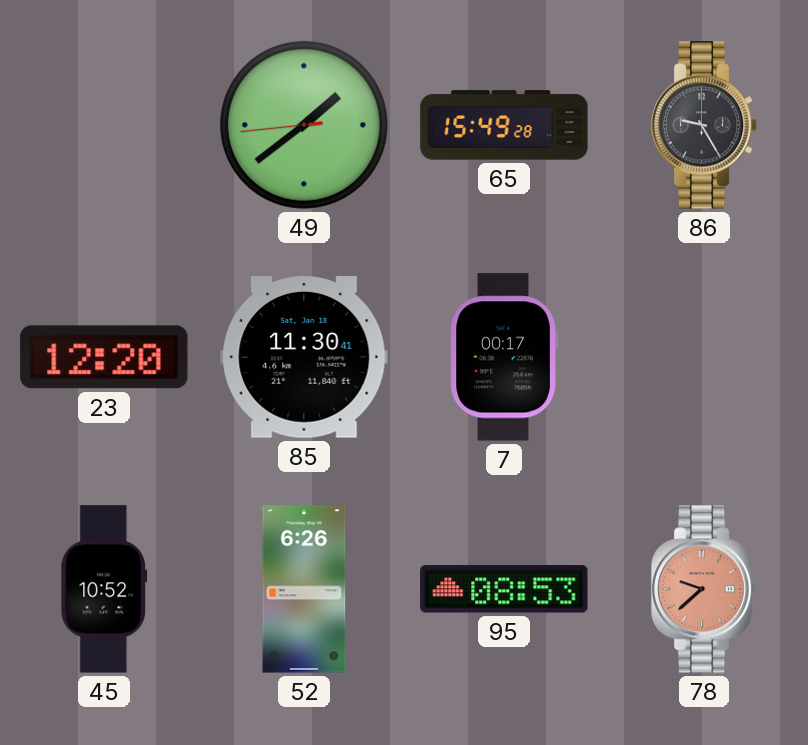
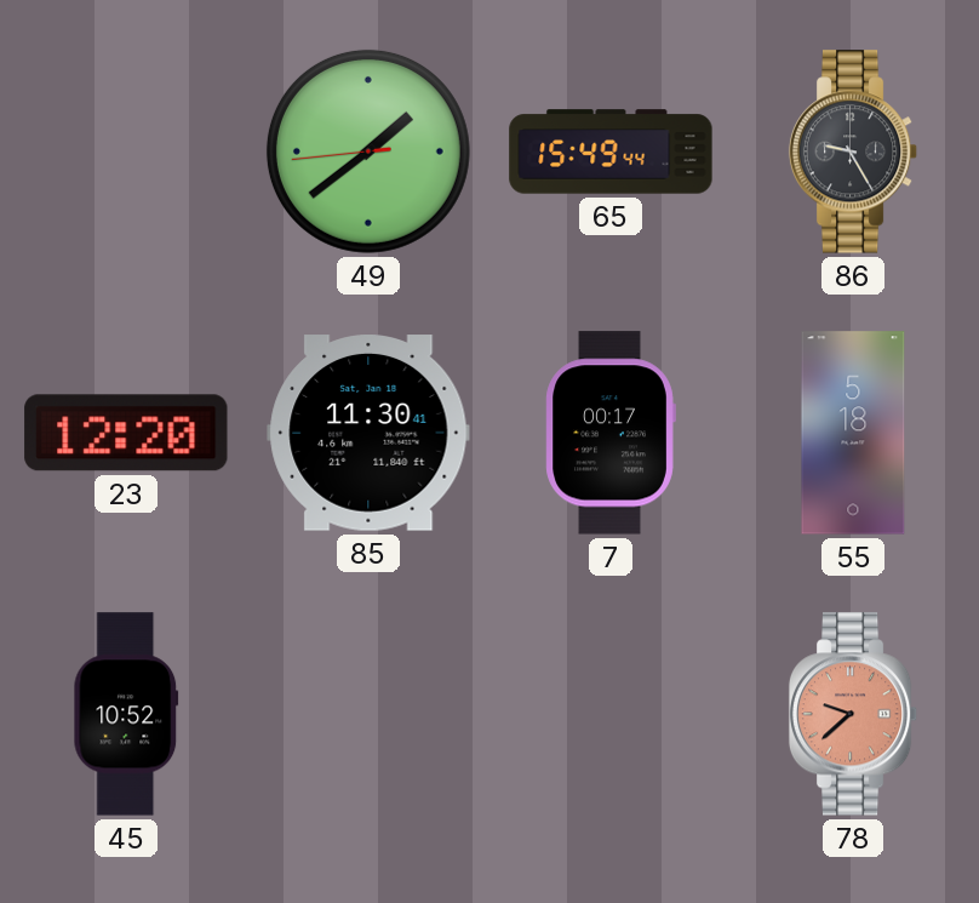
65: 15:49:28 -> 15:49:44
55: none -> 5:18
52: 6:26 -> none
95: 08:53 -> none
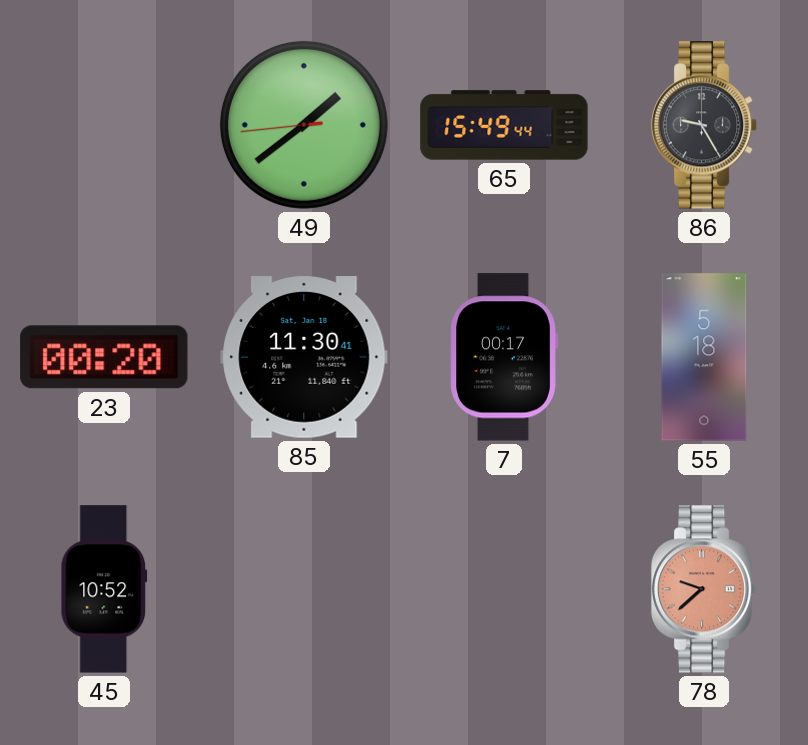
23: 12:20 -> 00:20
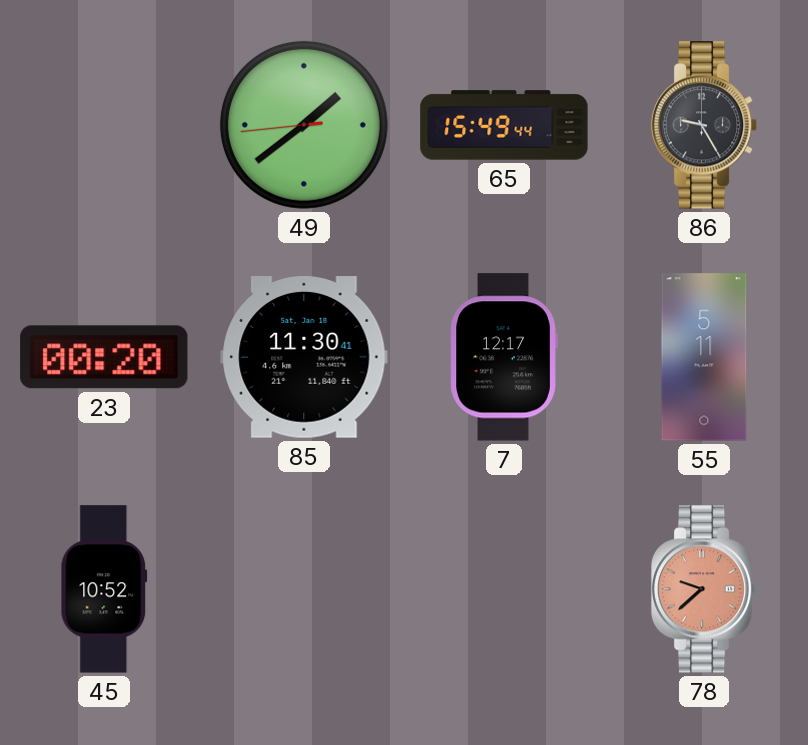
7: 00:17 -> 12:17
55: 5:18 -> 5:11
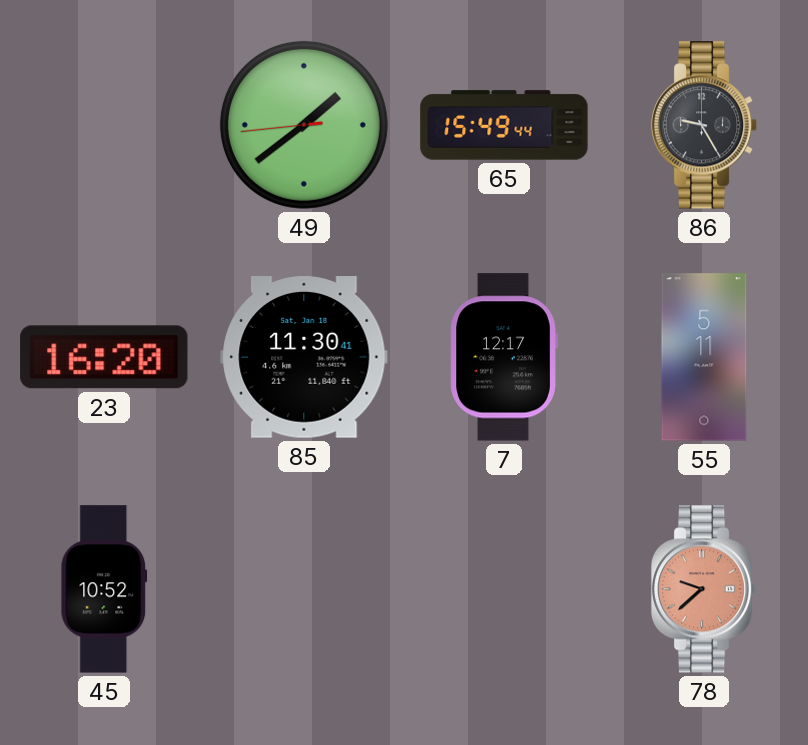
23: 00:20 -> 16:20
